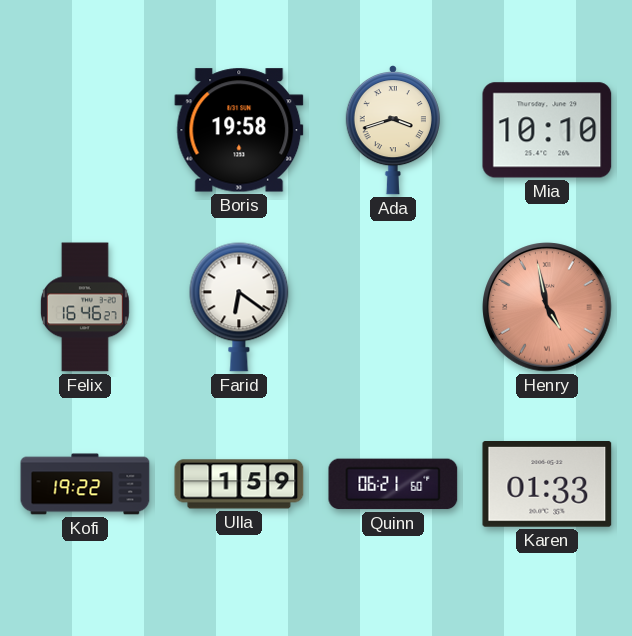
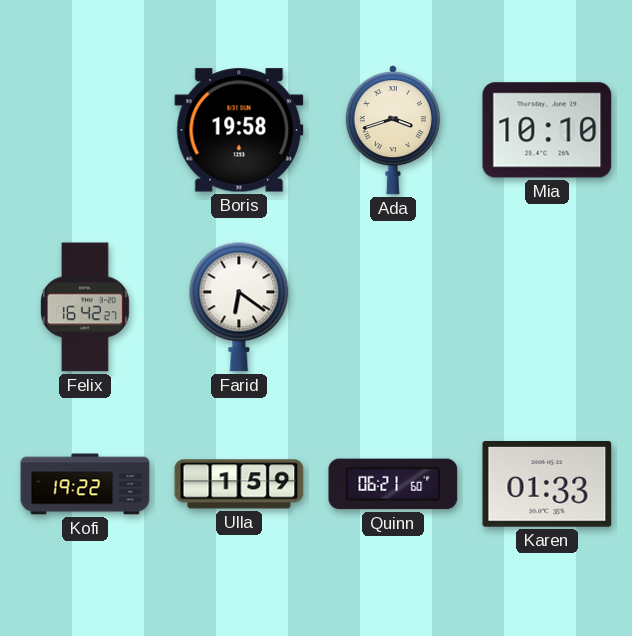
Felix: 16:46 -> 16:42
Henry: 4:58 -> none
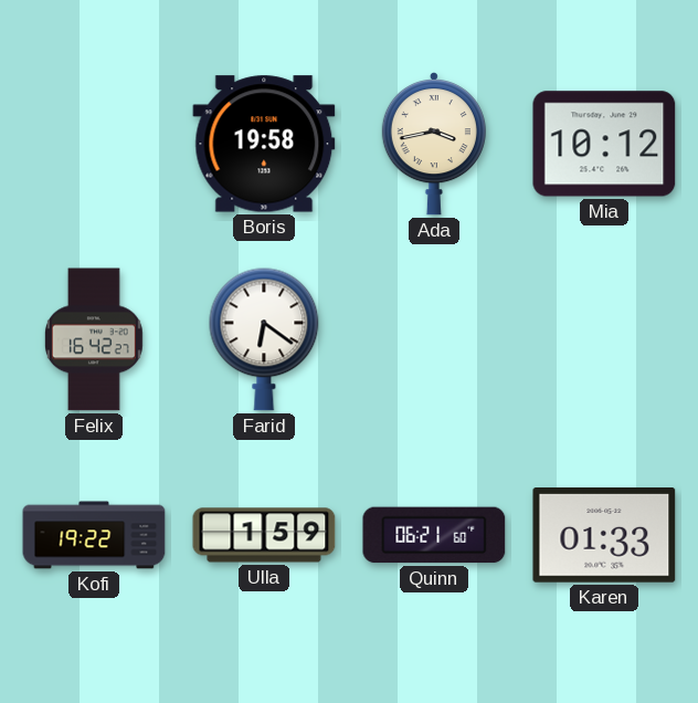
Ada: 3:42 -> 3:43
Mia: 10:10 -> 10:12
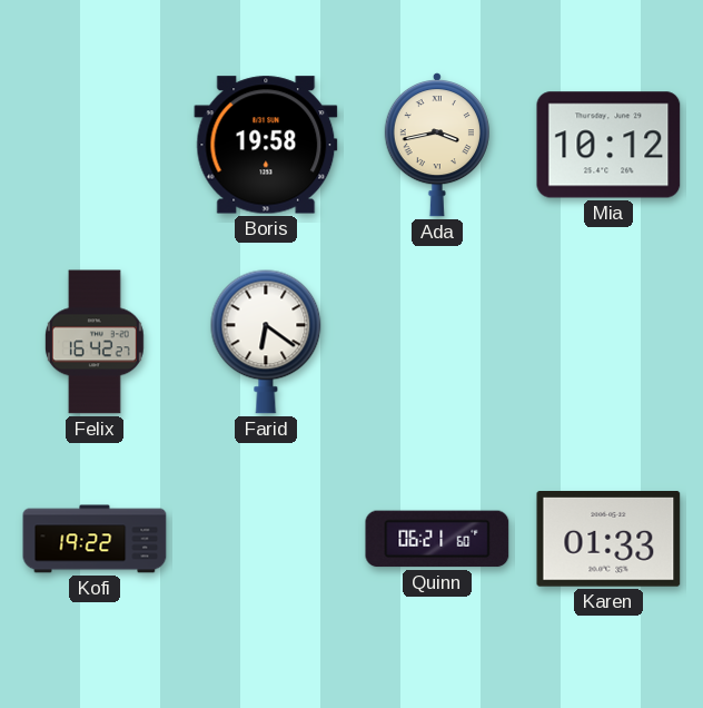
Ulla: 1:59 -> none
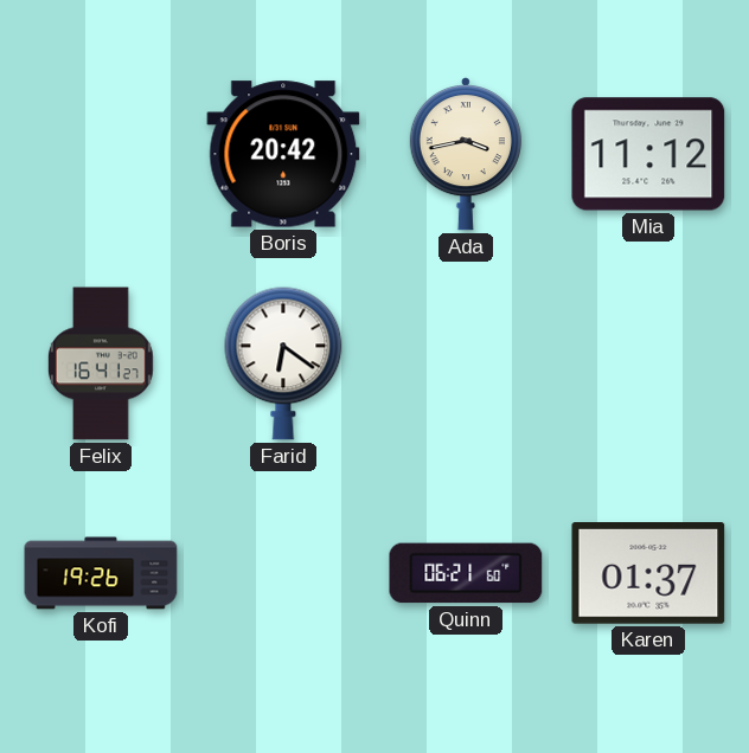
Boris: 19:58 -> 20:42
Mia: 10:12 -> 11:12
Felix: 16:42 -> 16:41
Kofi: 19:22 -> 19:26
Karen: 01:33 -> 01:37
